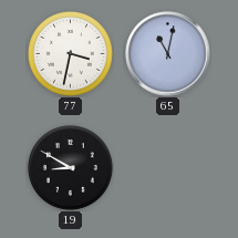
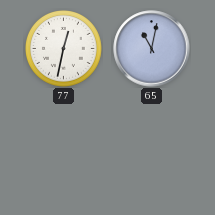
77: 3:32 -> 12:32
19: 8:50 -> none
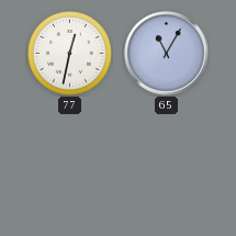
65: 11:02 -> 11:05
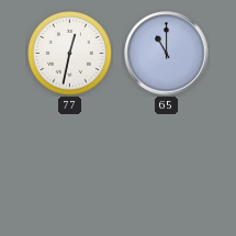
65: 11:05 -> 11:00
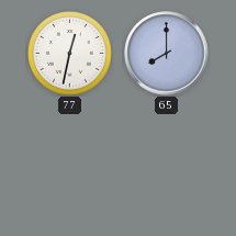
65: 11:00 -> 8:00
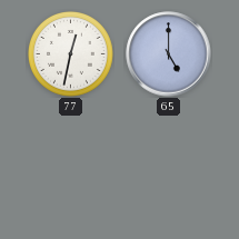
65: 8:00 -> 5:00
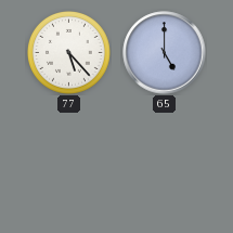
77: 12:32 -> 5:23
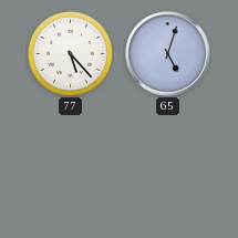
65: 5:00 -> 5:03
